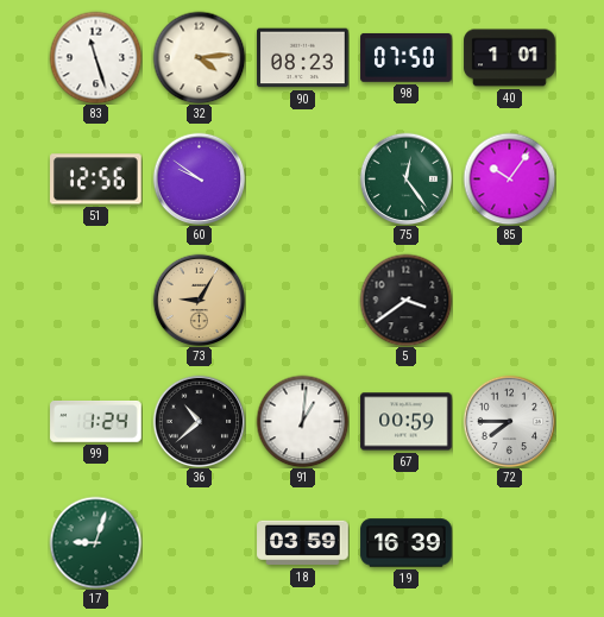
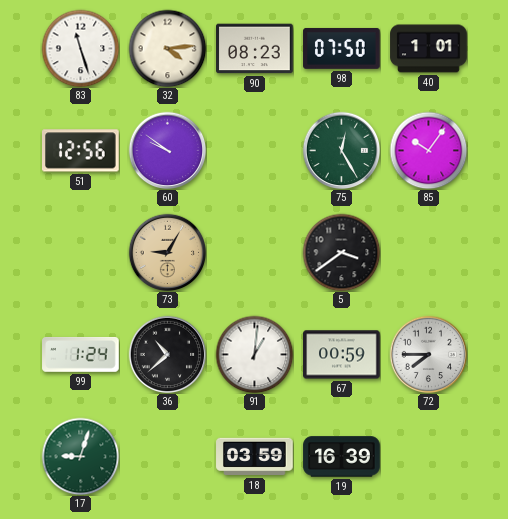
75: 12:24 -> 12:25
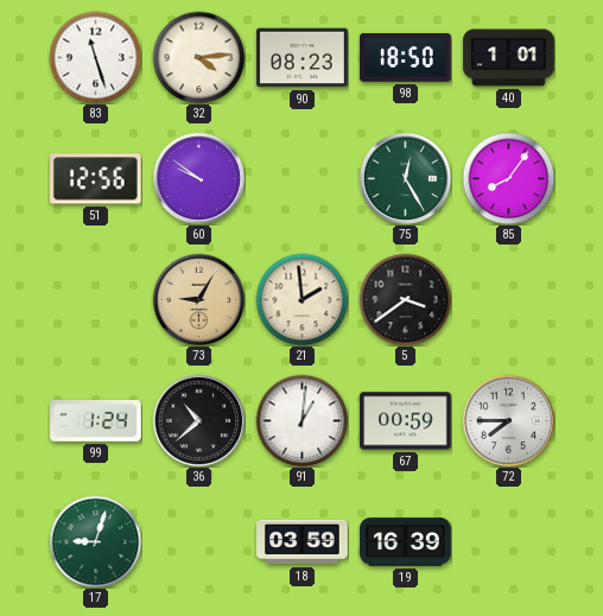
98: 07:50 -> 18:50
85: 10:06 -> 8:06
21: none -> 1:59
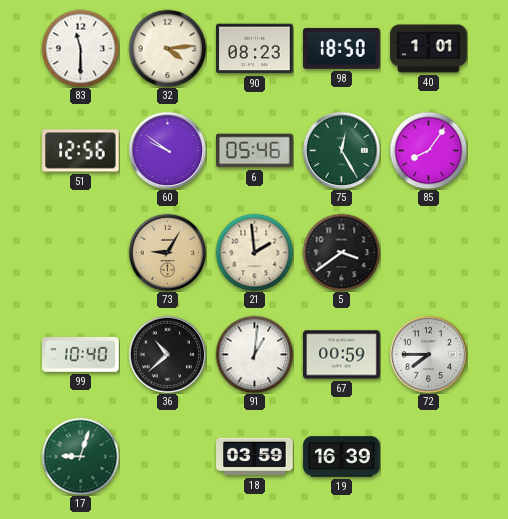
83: 11:27 -> 11:30
6: none -> 05:46
99: 1:24 -> 10:40
